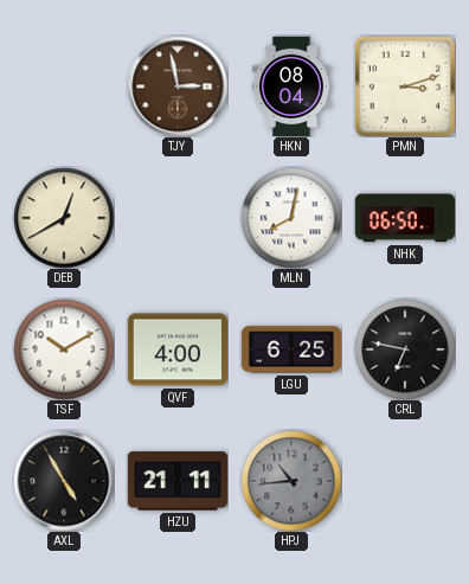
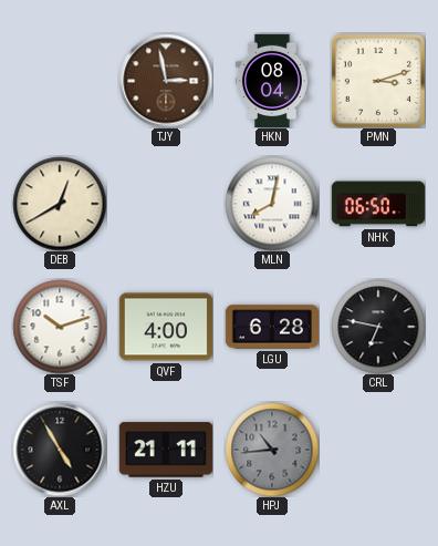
TSF: 10:10 -> 10:12
LGU: 6:25 -> 6:28
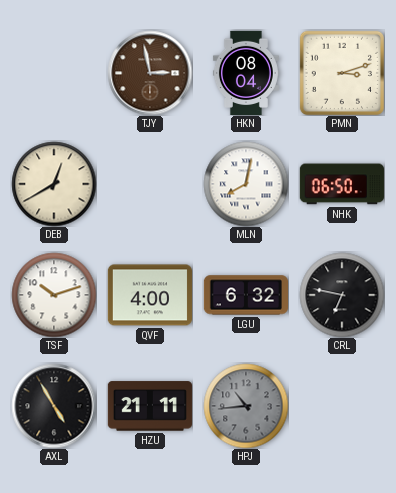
LGU: 6:28 -> 6:32
